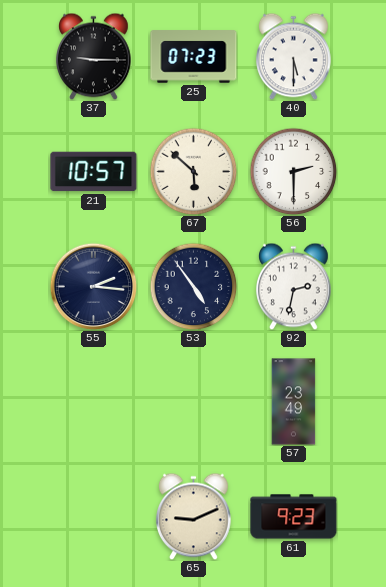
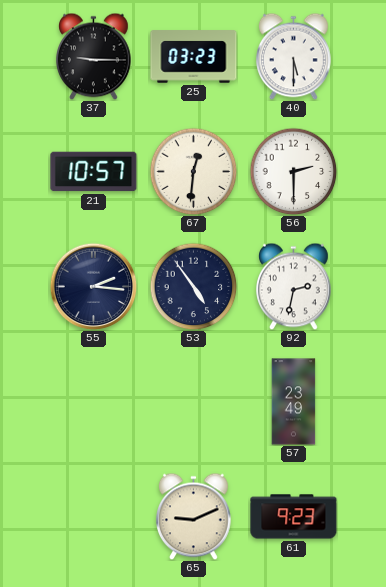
25: 07:23 -> 03:23
67: 5:52 -> 12:31
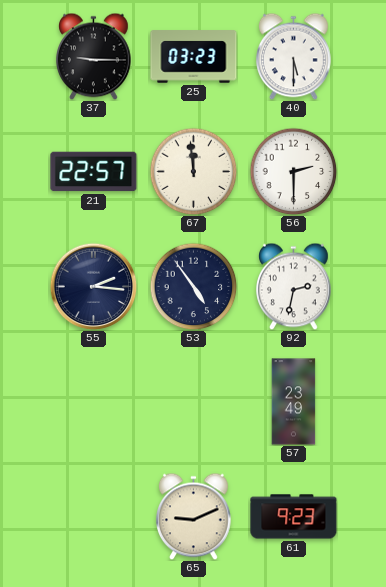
21: 10:57 -> 22:57
67: 12:31 -> 11:59
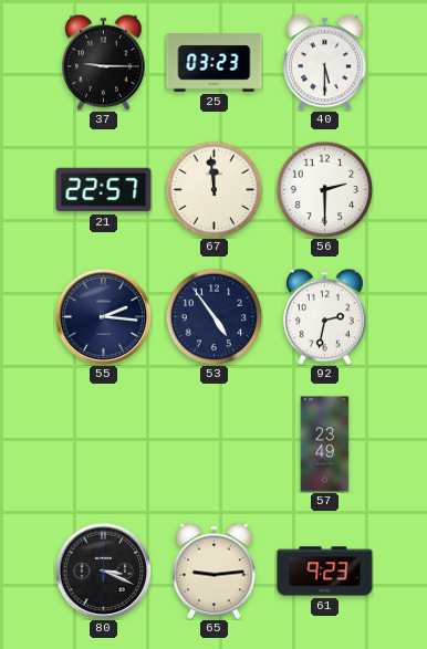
80: none -> 3:19
65: 9:11 -> 9:14
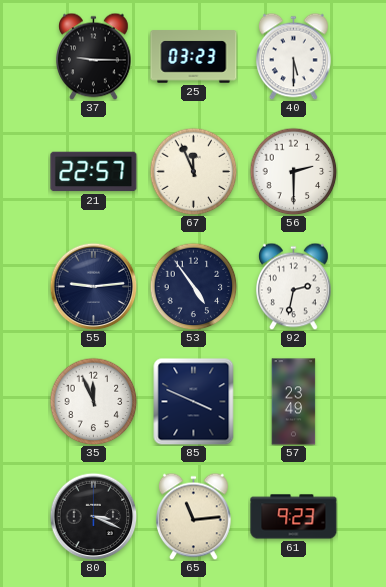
67: 11:59 -> 11:56
55: 2:16 -> 9:14
35: none -> 11:56
85: none -> 3:49
65: 9:14 -> 11:14
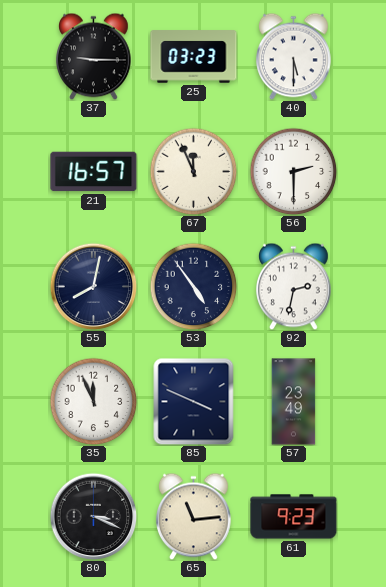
21: 22:57 -> 16:57
55: 9:14 -> 8:02
